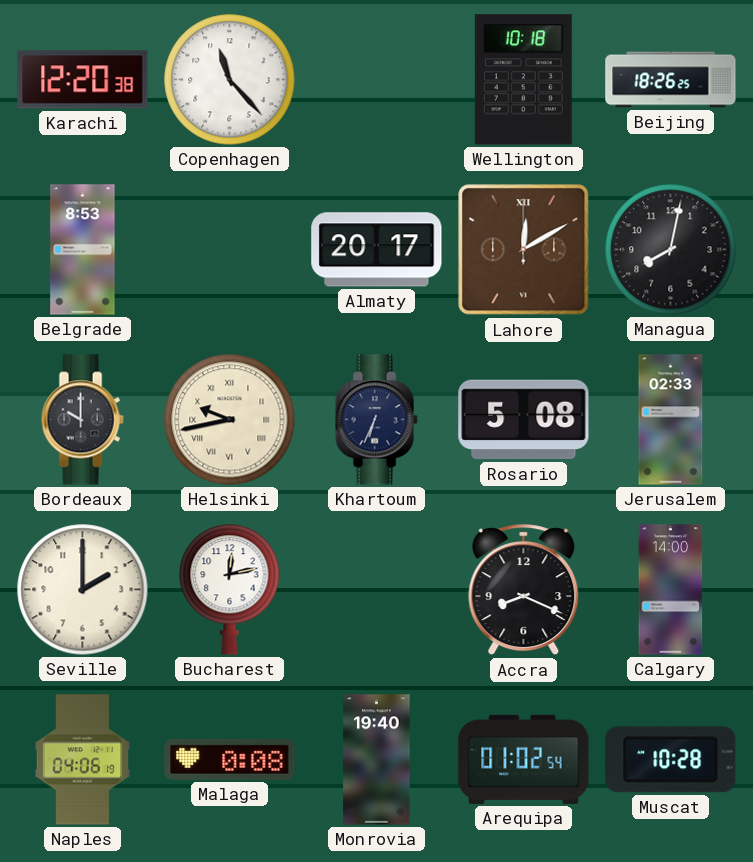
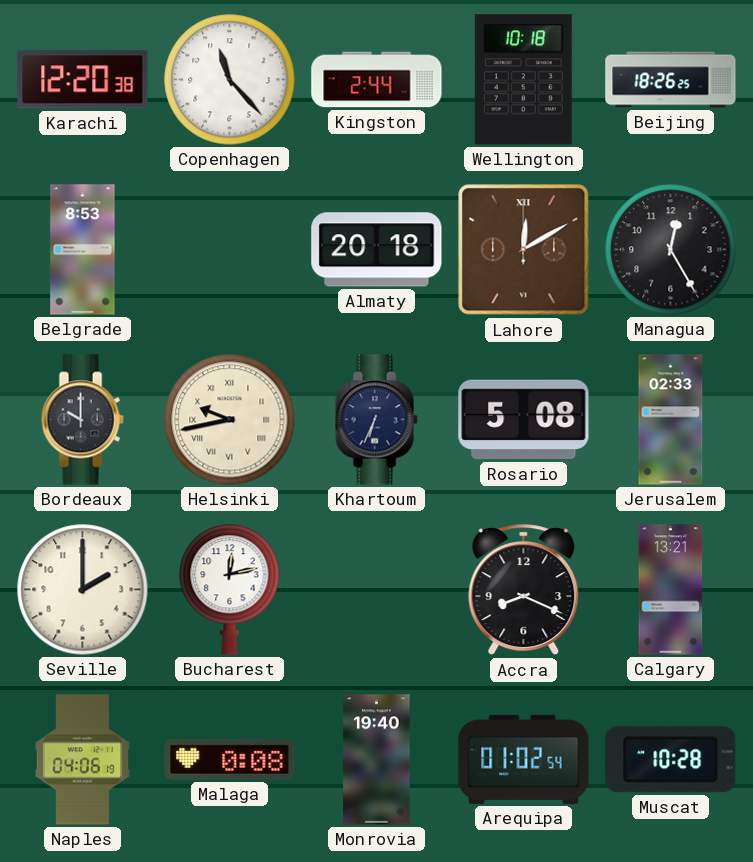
Kingston: none -> 2:44
Almaty: 20:17 -> 20:18
Managua: 8:02 -> 12:25
Calgary: 14:00 -> 13:21
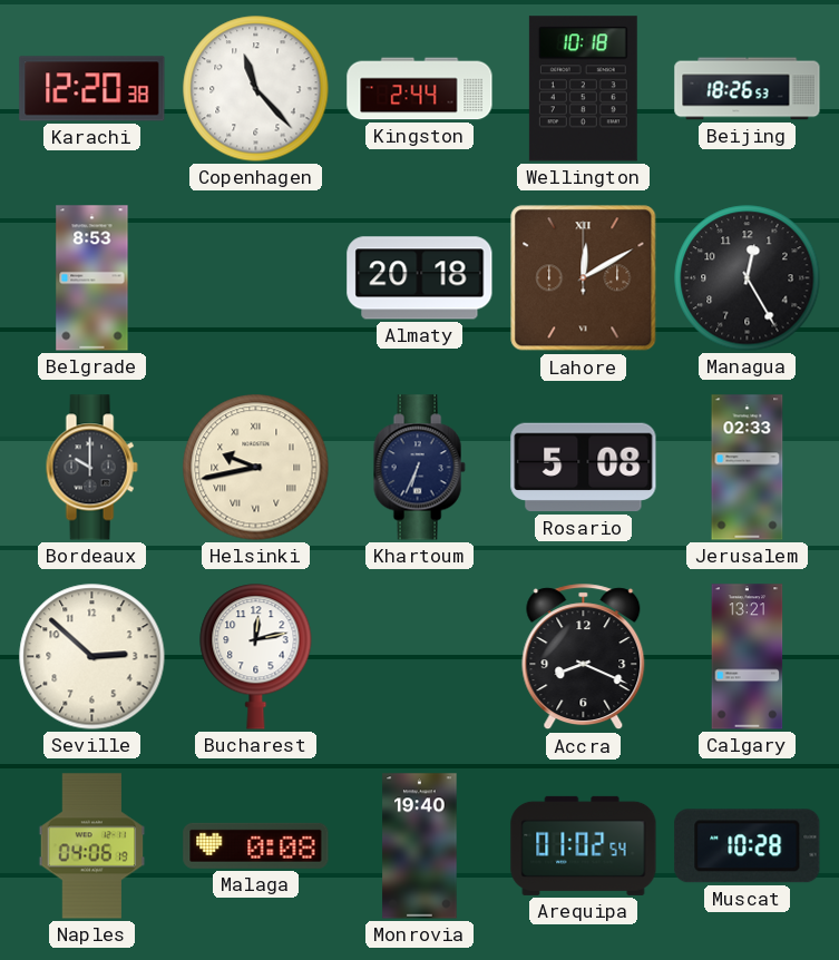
Beijing: 18:26:25 -> 18:26:53
Seville: 2:00 -> 2:52
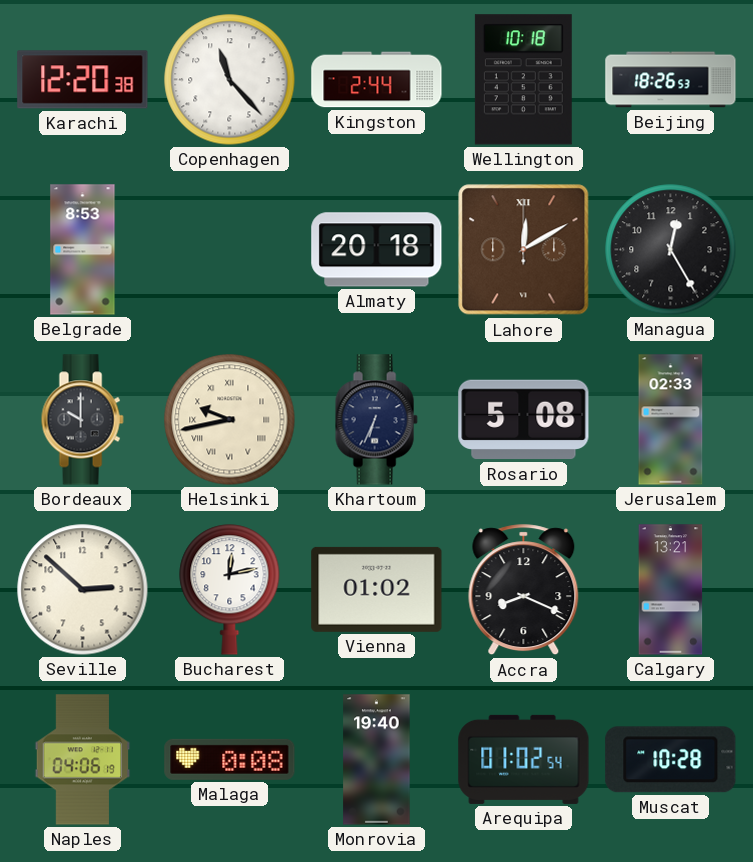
Vienna: none -> 01:02
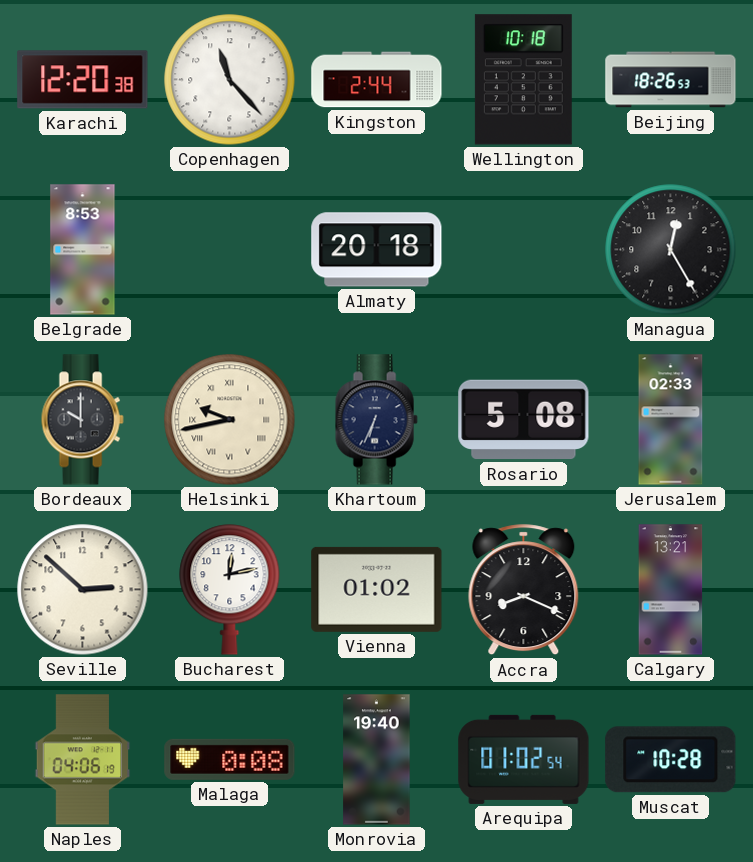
Lahore: 12:10 -> none
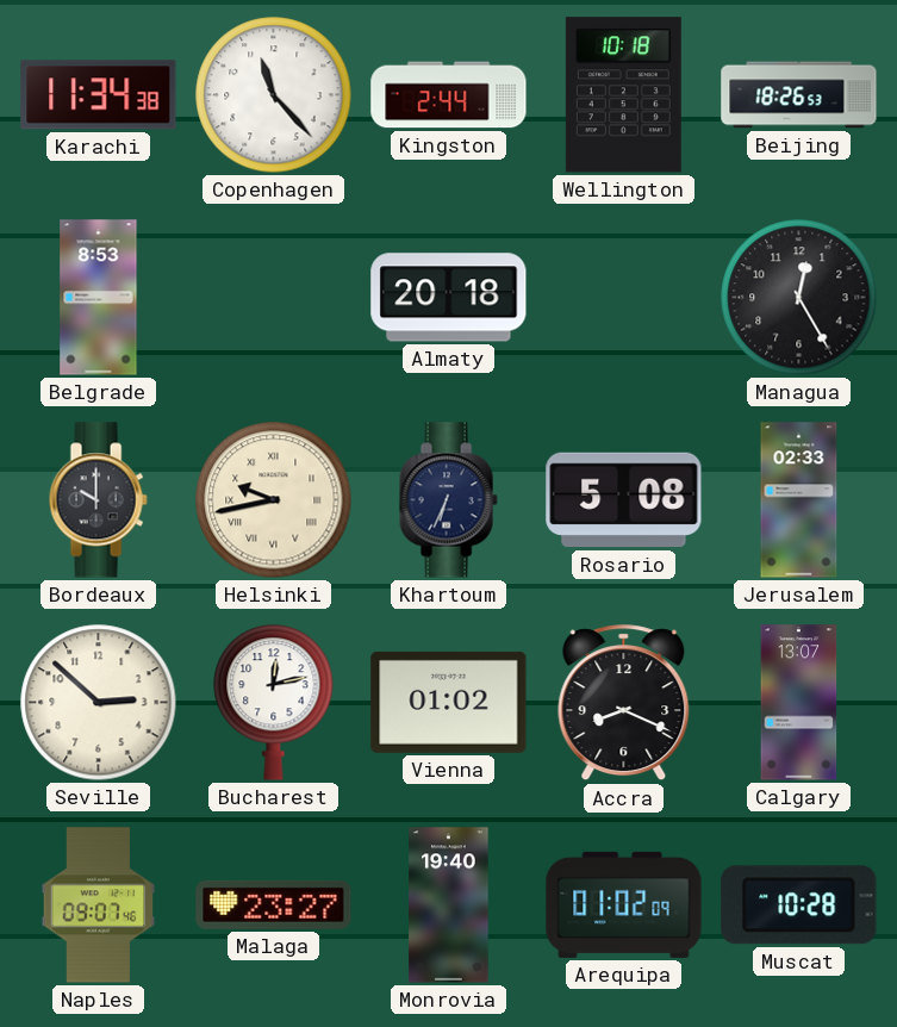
Karachi: 12:20 -> 11:34
Calgary: 13:21 -> 13:07
Naples: 04:06 -> 09:07
Malaga: 0:08 -> 23:27
Arequipa: 01:02:54 -> 01:02:09
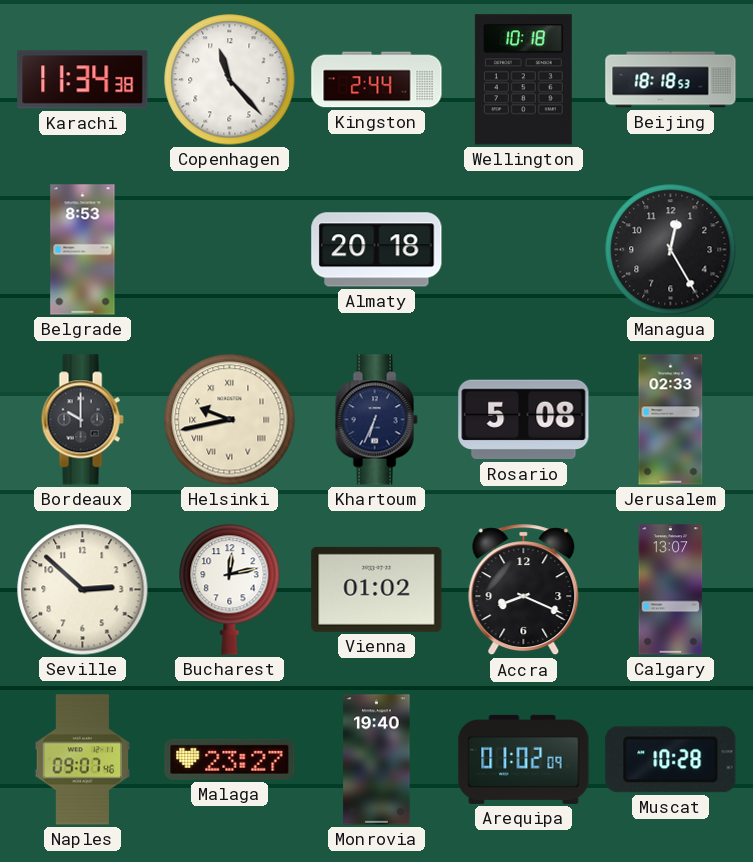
Beijing: 18:26 -> 18:18
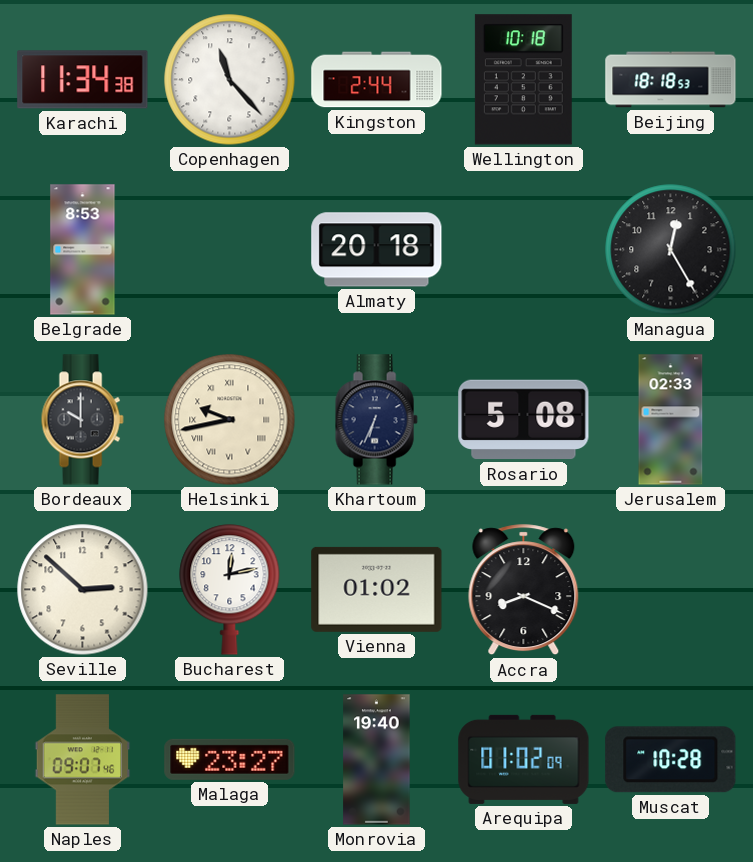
Calgary: 13:07 -> none
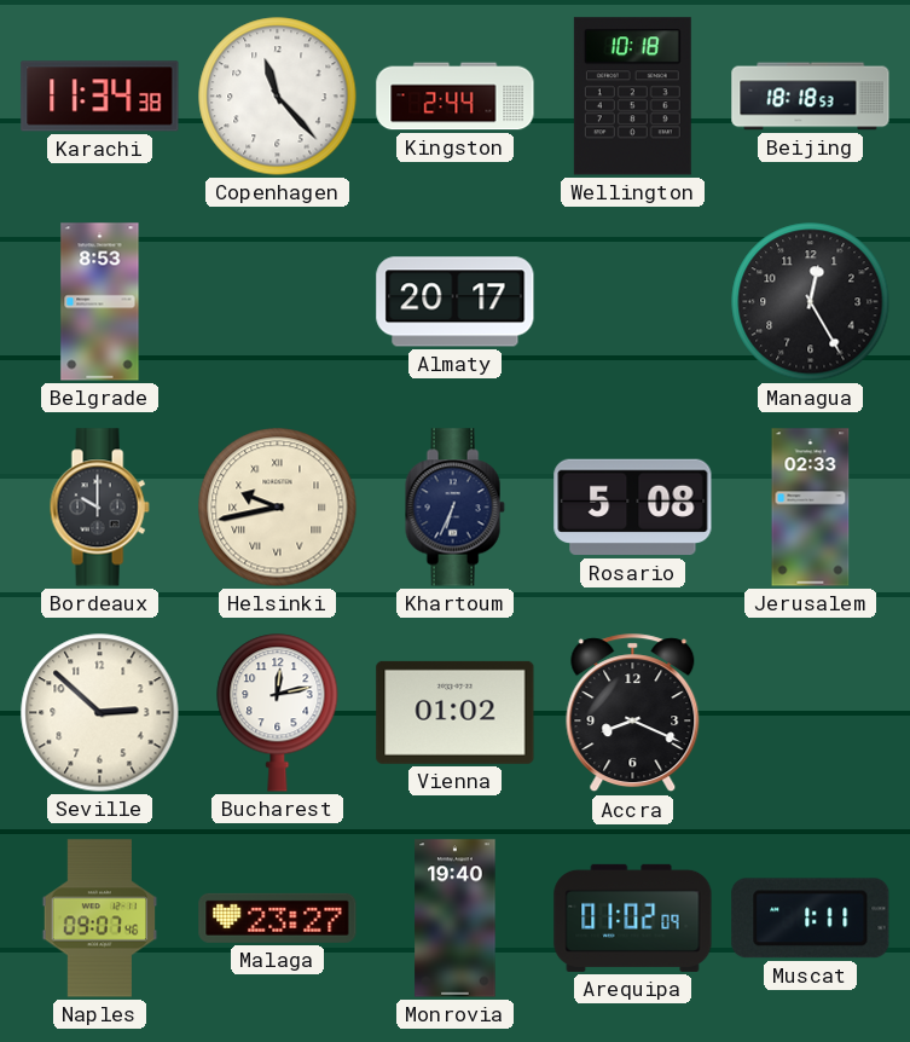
Almaty: 20:18 -> 20:17
Muscat: 10:28 -> 1:11
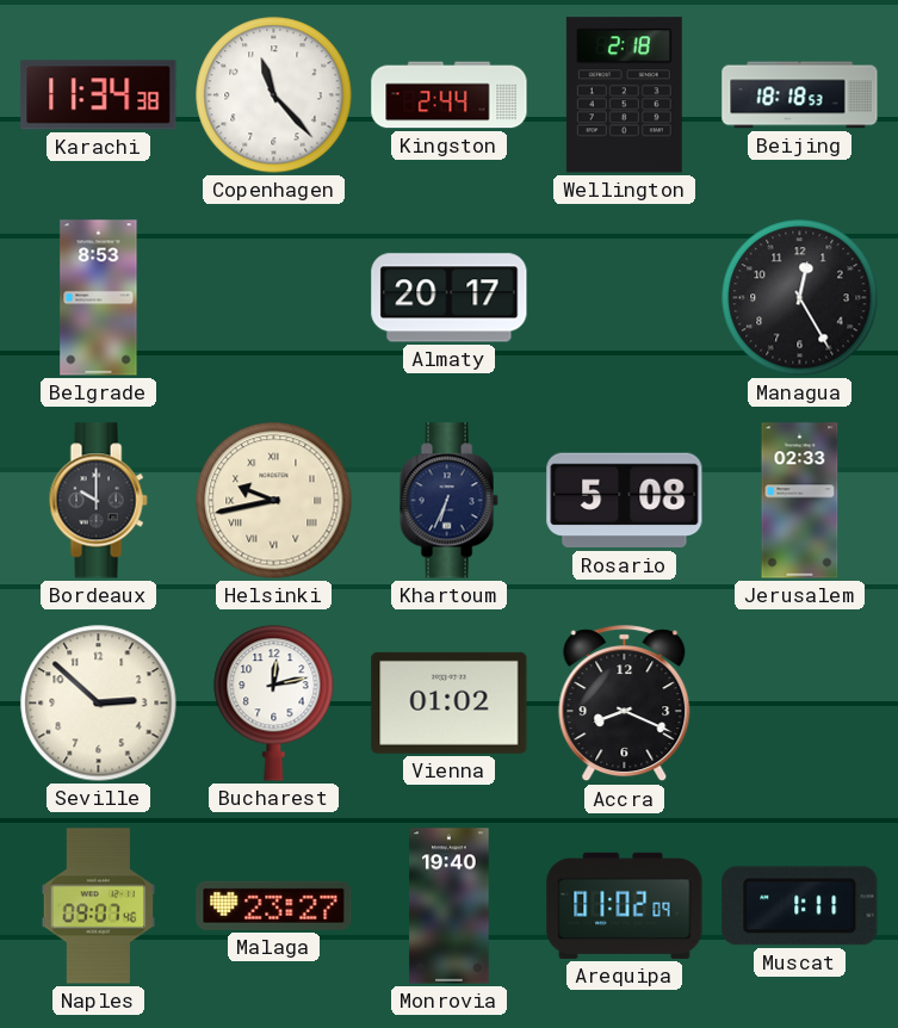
Wellington: 10:18 -> 2:18
